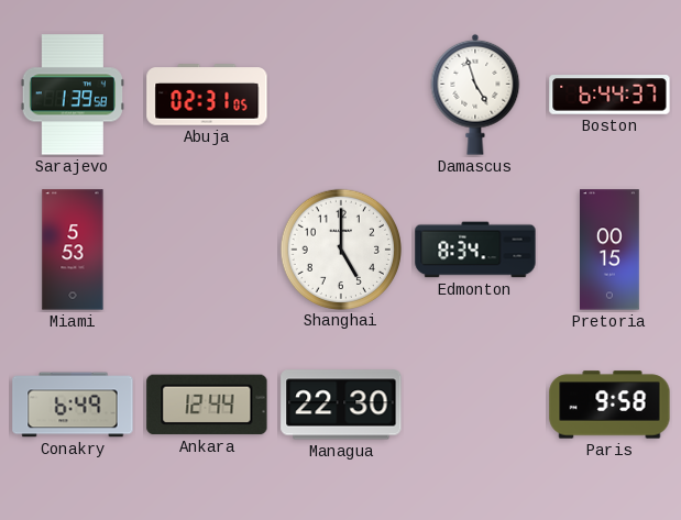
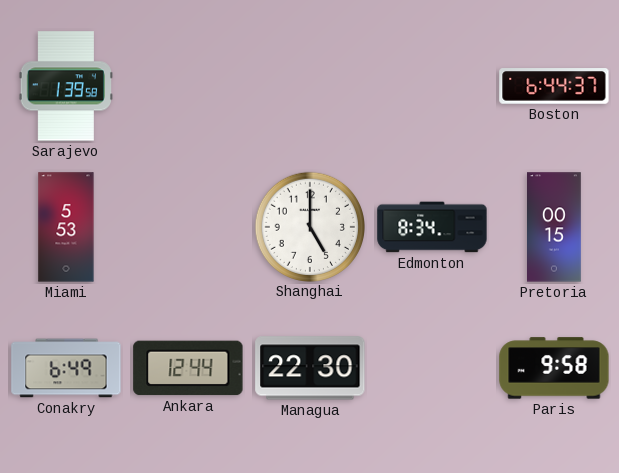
Abuja: 02:31 -> none
Damascus: 4:57 -> none
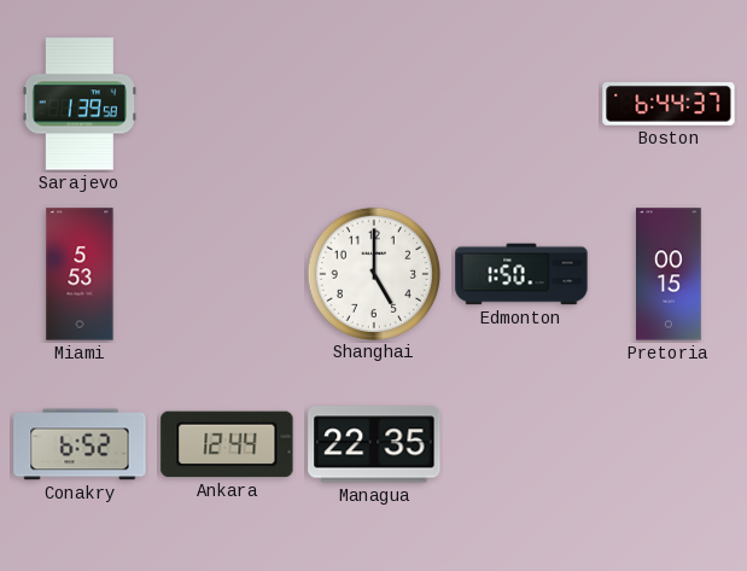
Edmonton: 8:34 -> 1:50
Conakry: 6:49 -> 6:52
Managua: 22:30 -> 22:35
Paris: 9:58 -> none
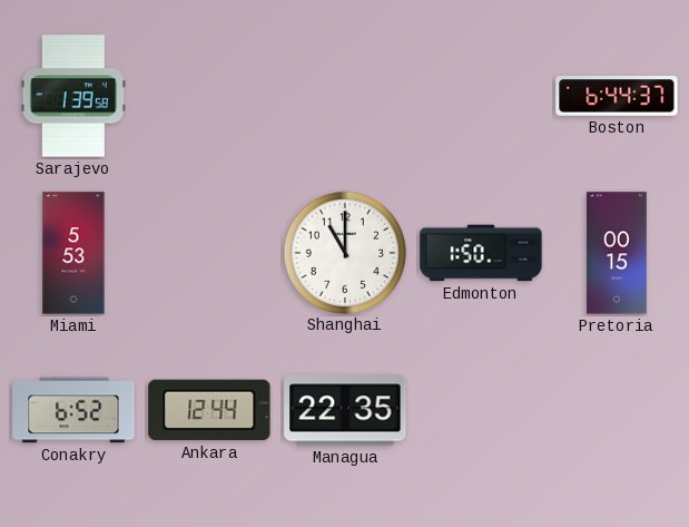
Shanghai: 5:00 -> 11:00
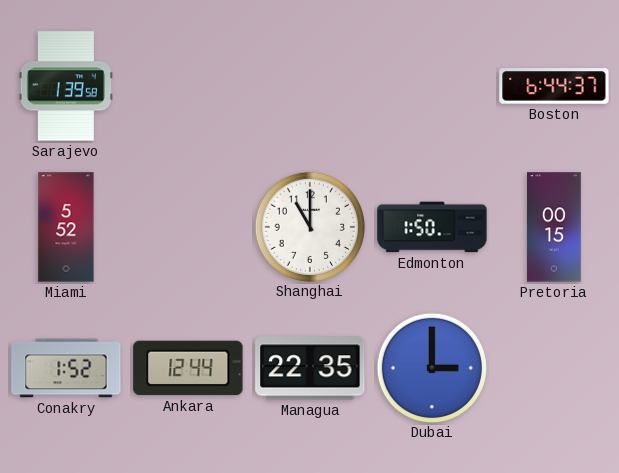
Miami: 5:53 -> 5:52
Conakry: 6:52 -> 1:52
Dubai: none -> 3:00
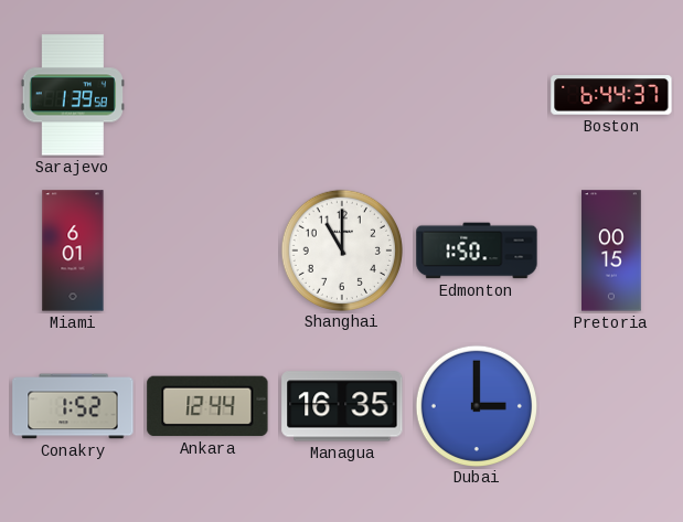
Miami: 5:52 -> 6:01
Managua: 22:35 -> 16:35
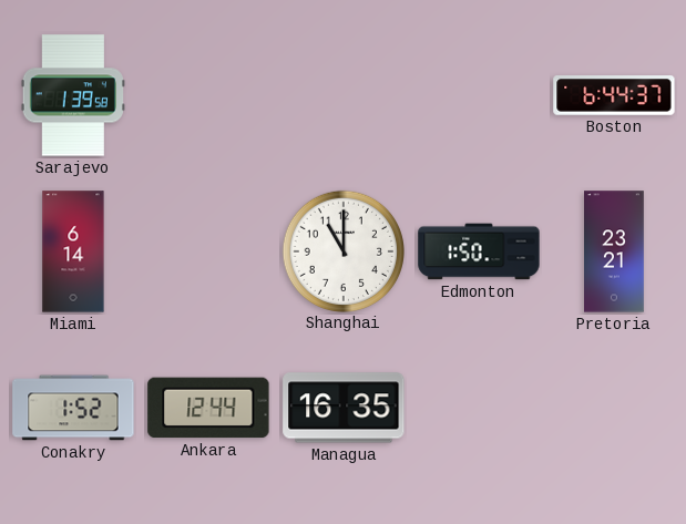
Miami: 6:01 -> 6:14
Pretoria: 00:15 -> 23:21
Dubai: 3:00 -> none
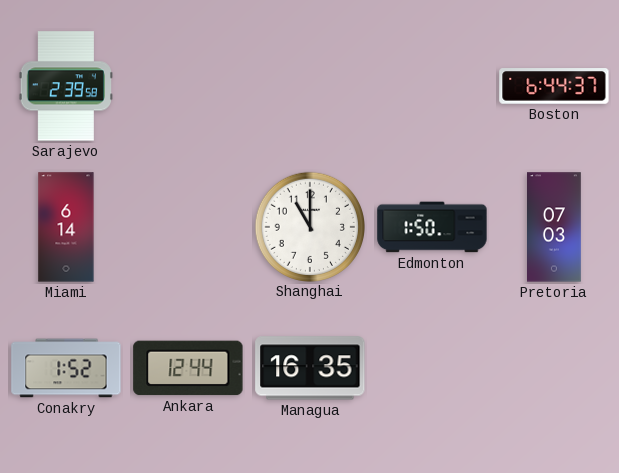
Sarajevo: 1:39 -> 2:39
Pretoria: 23:21 -> 07:03
